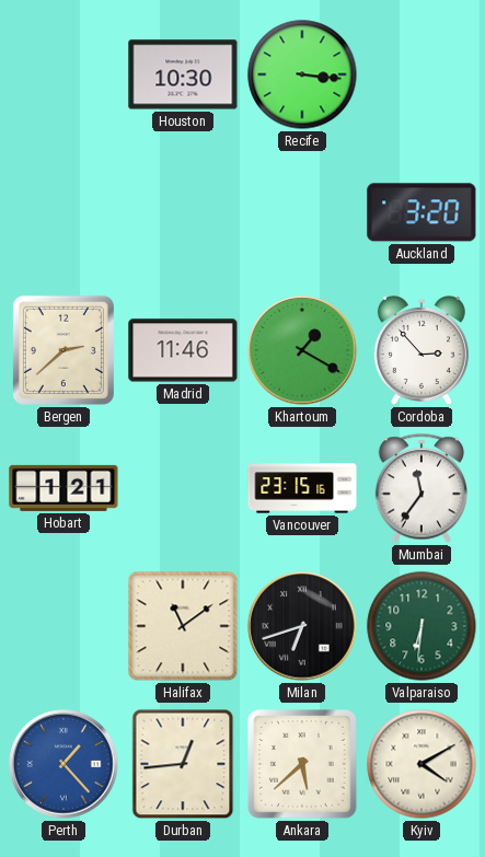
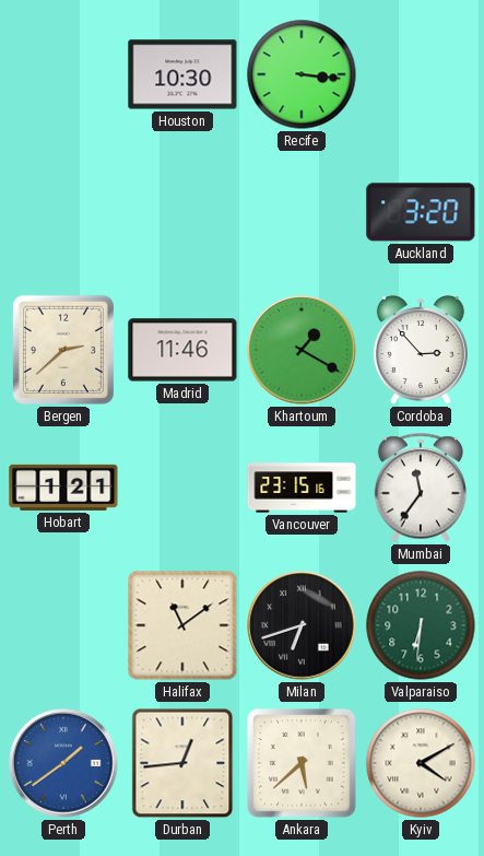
Perth: 1:23 -> 1:39
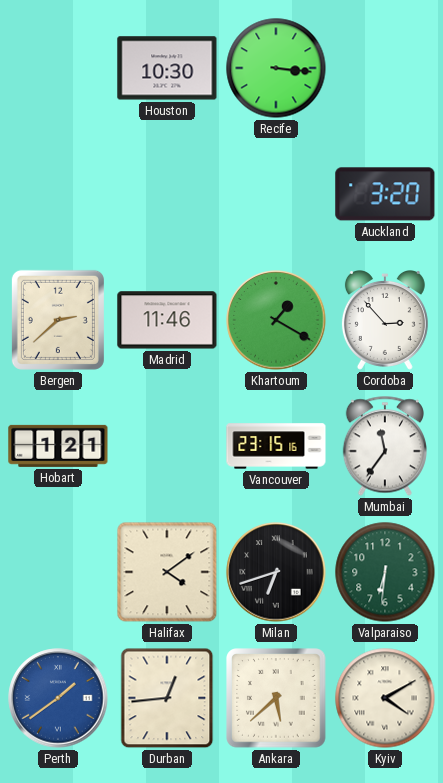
Halifax: 11:09 -> 4:09
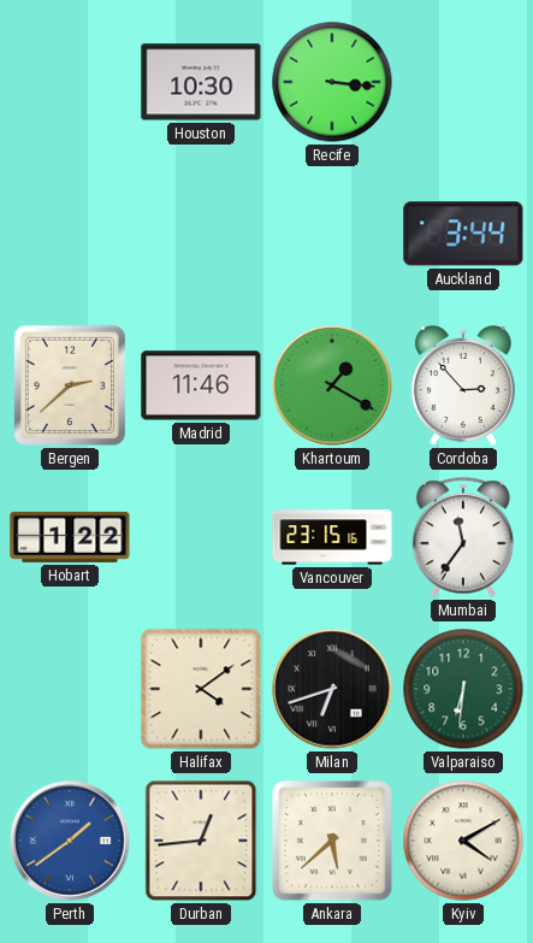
Auckland: 3:20 -> 3:44
Hobart: 1:21 -> 1:22
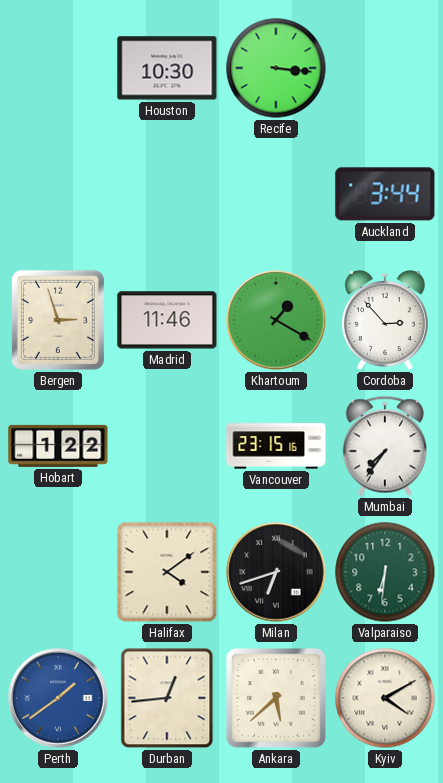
Bergen: 2:38 -> 2:57
Mumbai: 11:36 -> 7:36
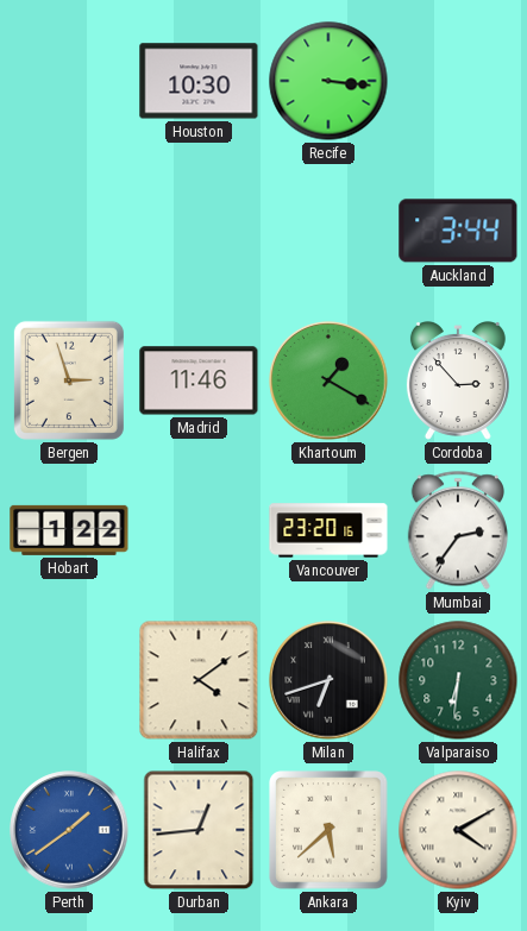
Vancouver: 23:15 -> 23:20
Mumbai: 7:36 -> 2:36
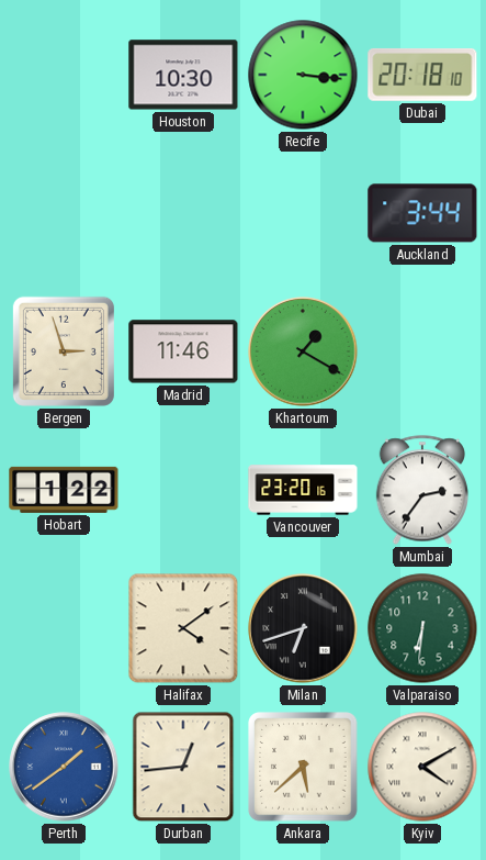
Dubai: none -> 20:18
Cordoba: 2:53 -> none
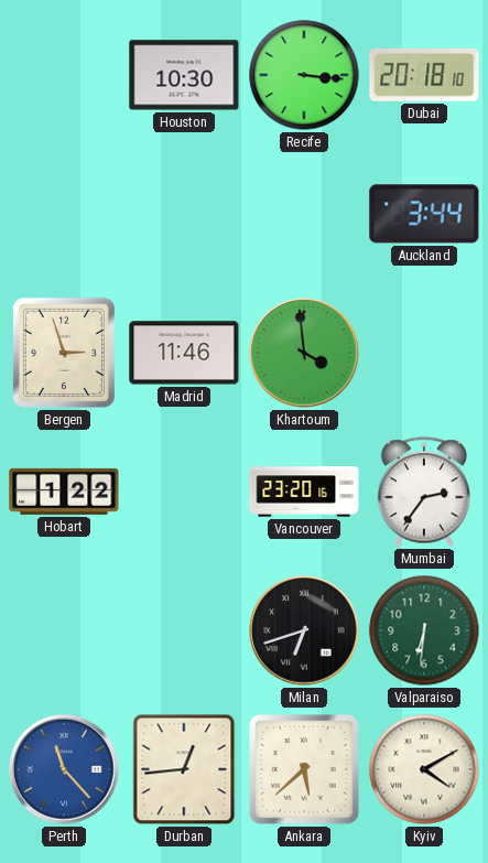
Khartoum: 1:20 -> 3:59
Halifax: 4:09 -> none
Perth: 1:39 -> 11:23
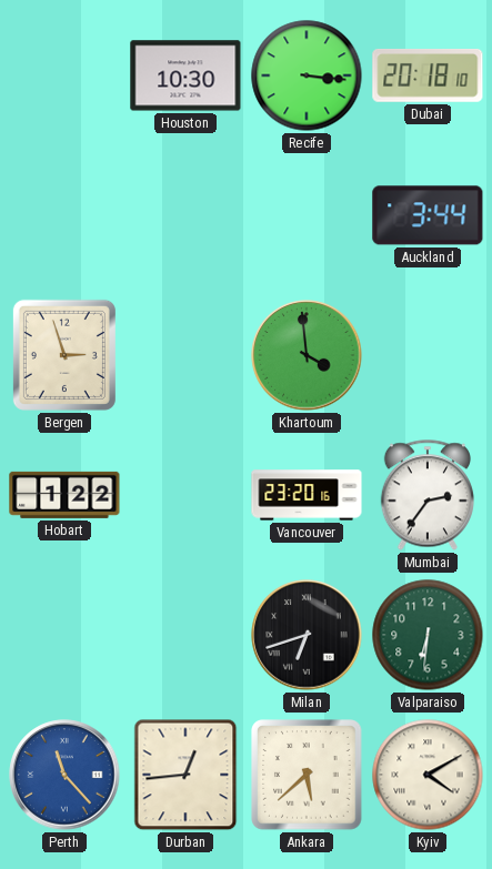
Madrid: 11:46 -> none
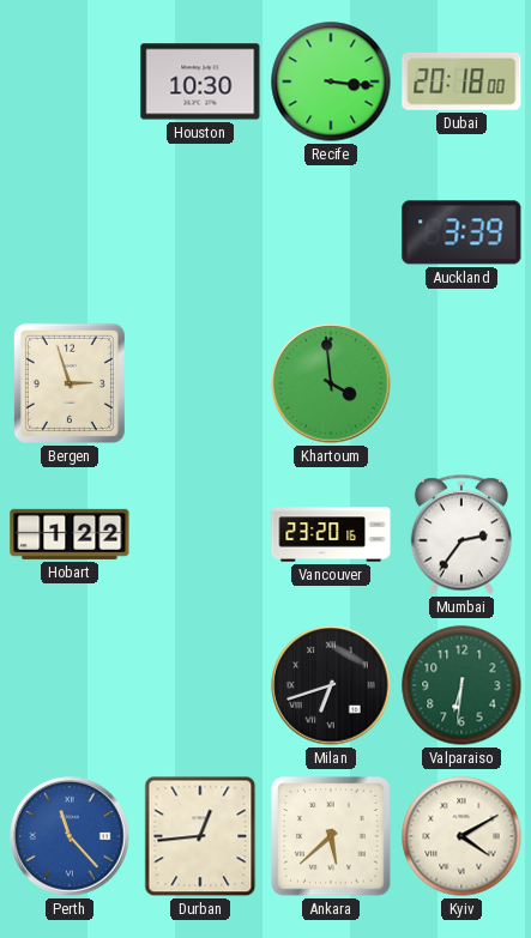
Dubai: 20:18:10 -> 20:18:00
Auckland: 3:44 -> 3:39
